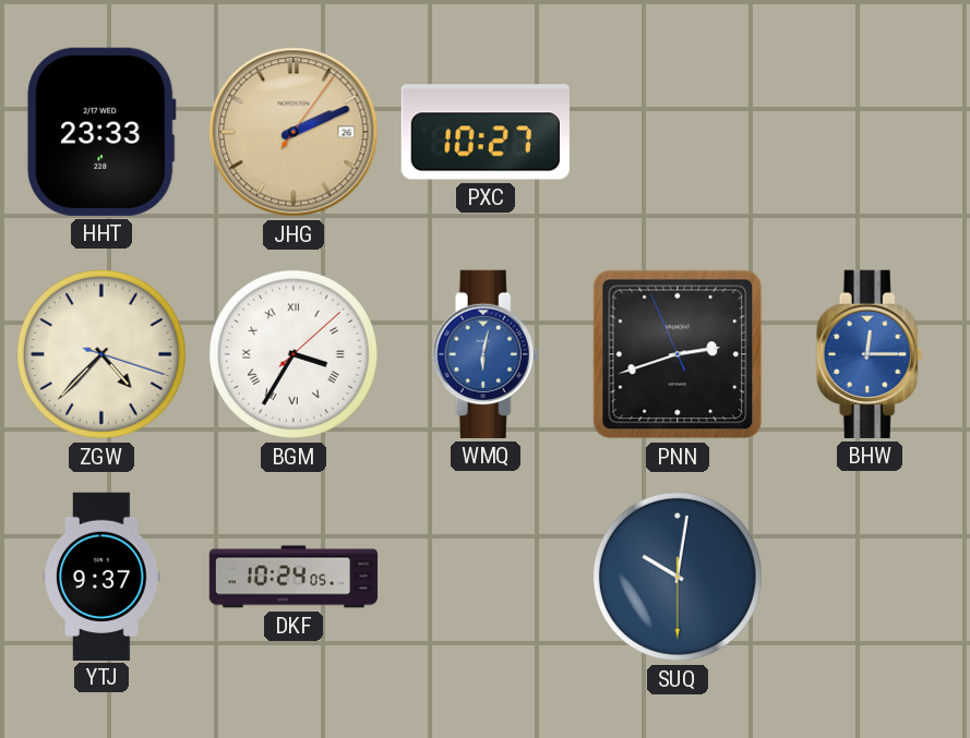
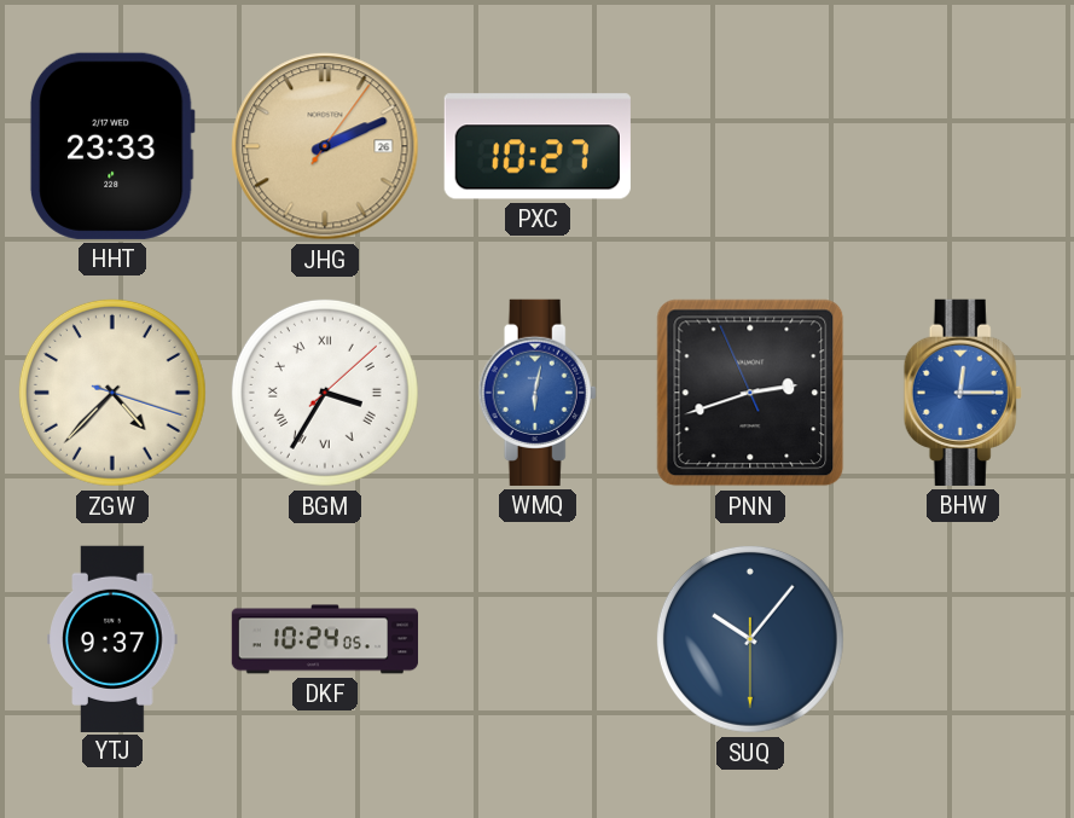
SUQ: 10:01 -> 10:06
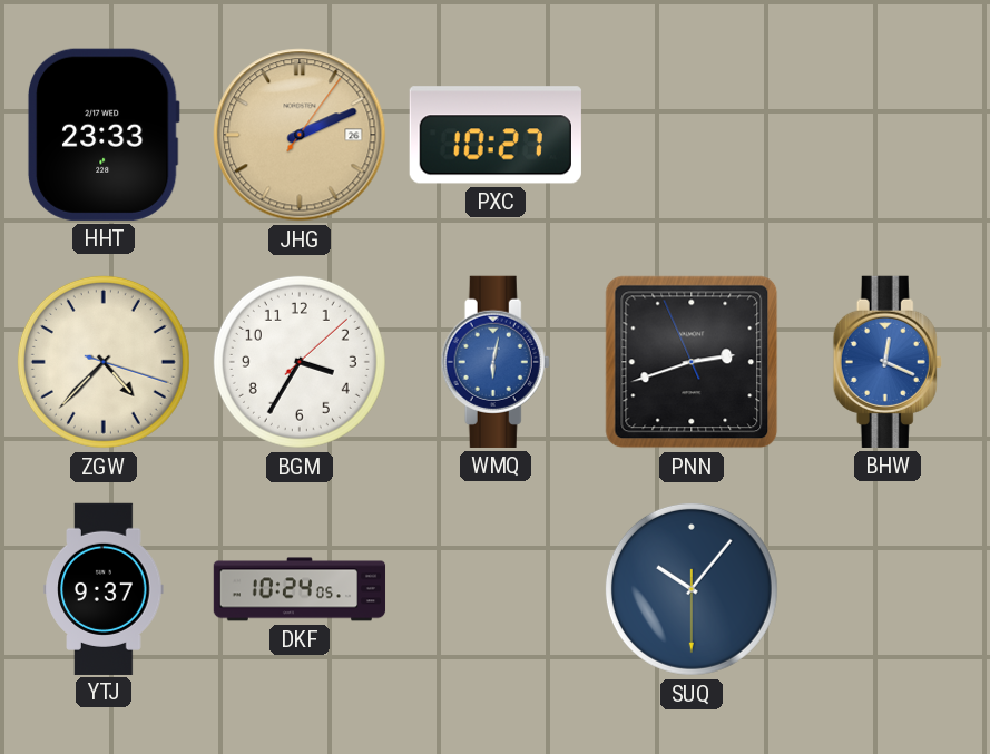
BGM numerals: Roman -> Arabic
BHW: 12:15 -> 12:19
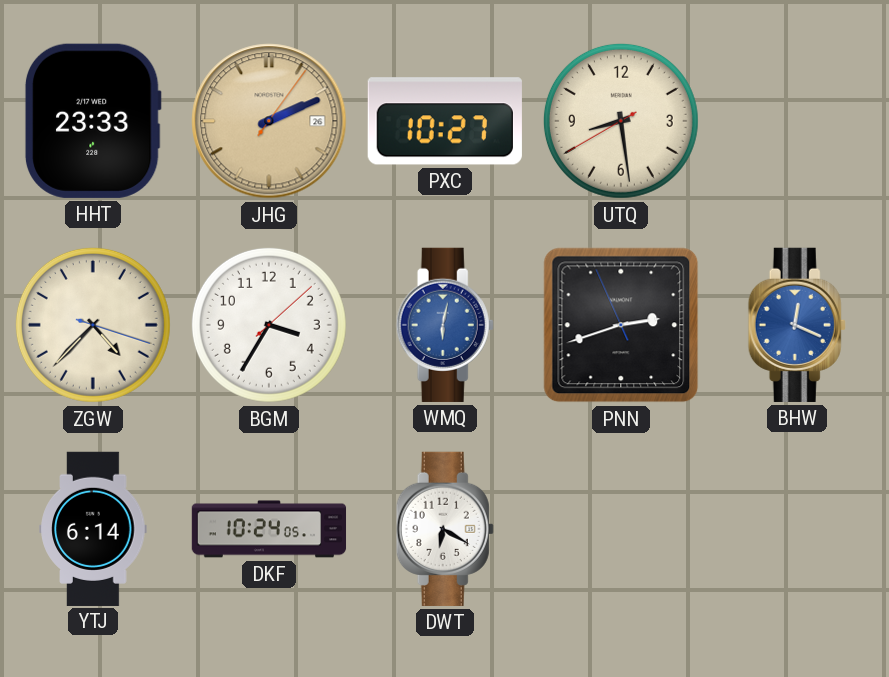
UTQ: none -> 8:28
YTJ: 9:37 -> 6:14
DWT: none -> 6:20
SUQ: 10:06 -> none
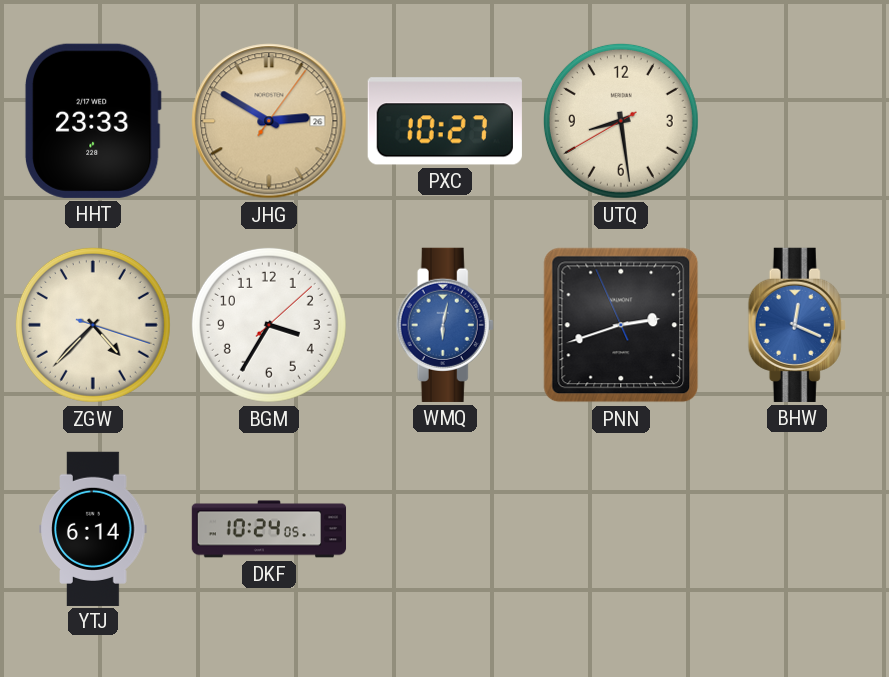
JHG: 2:11 -> 2:50
DWT: 6:20 -> none
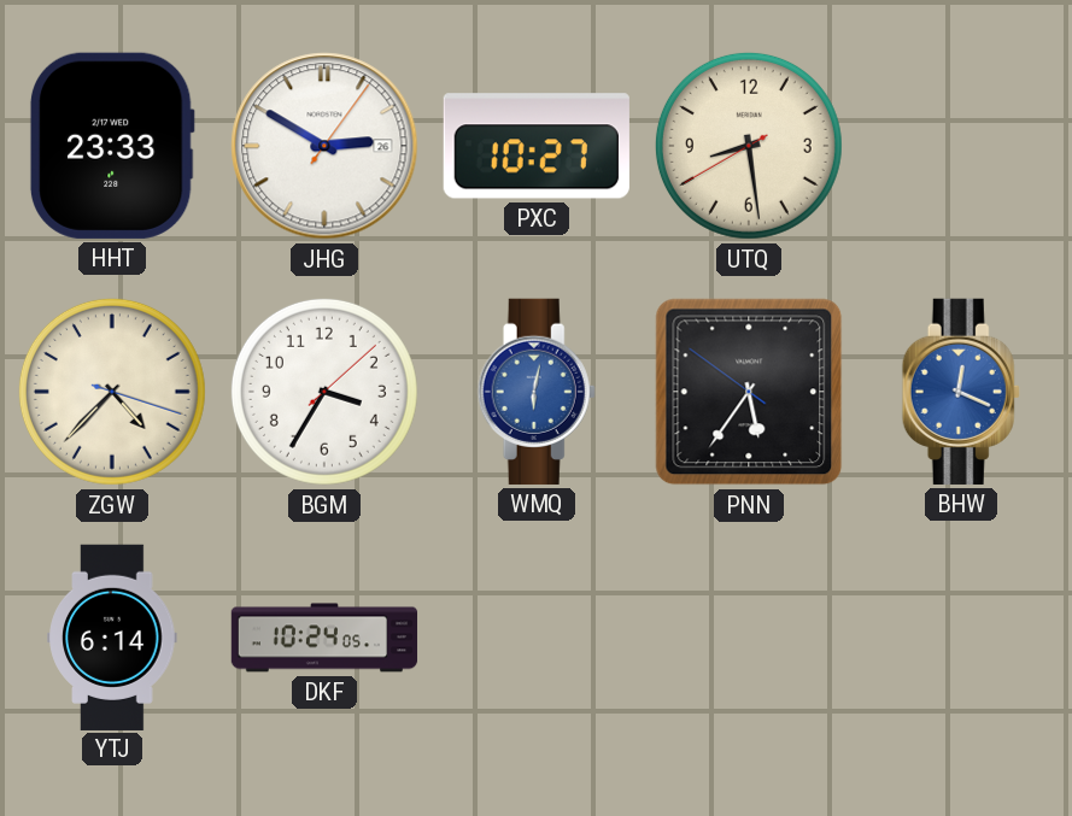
JHG dial: champagne -> white
PNN: 2:41 -> 5:35
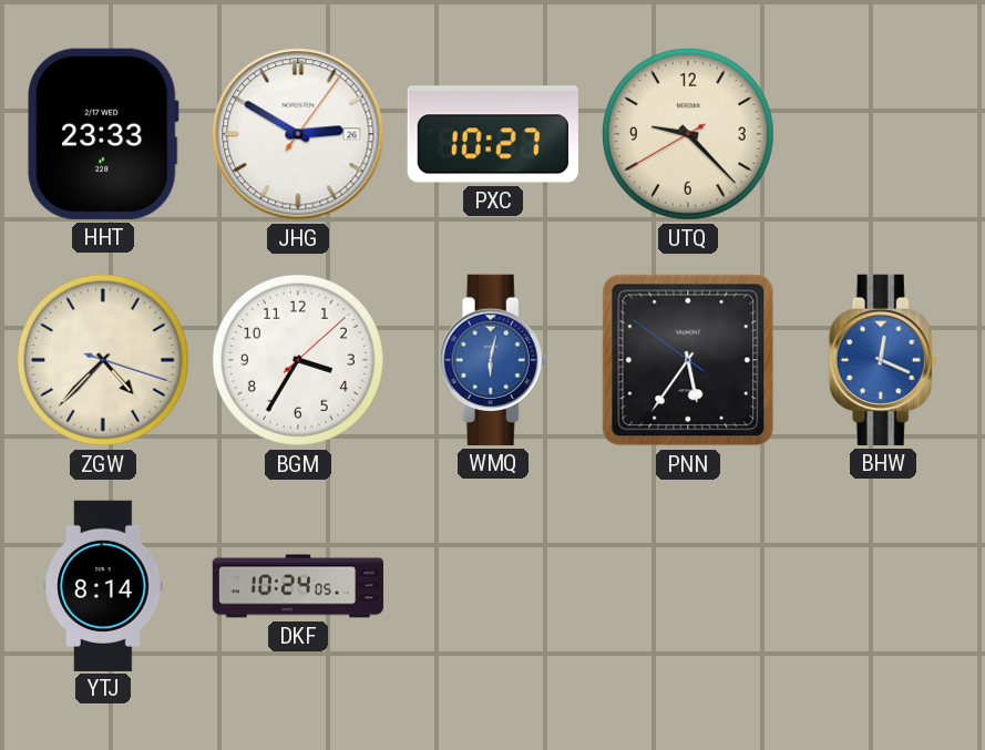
UTQ: 8:28 -> 9:22
YTJ: 6:14 -> 8:14
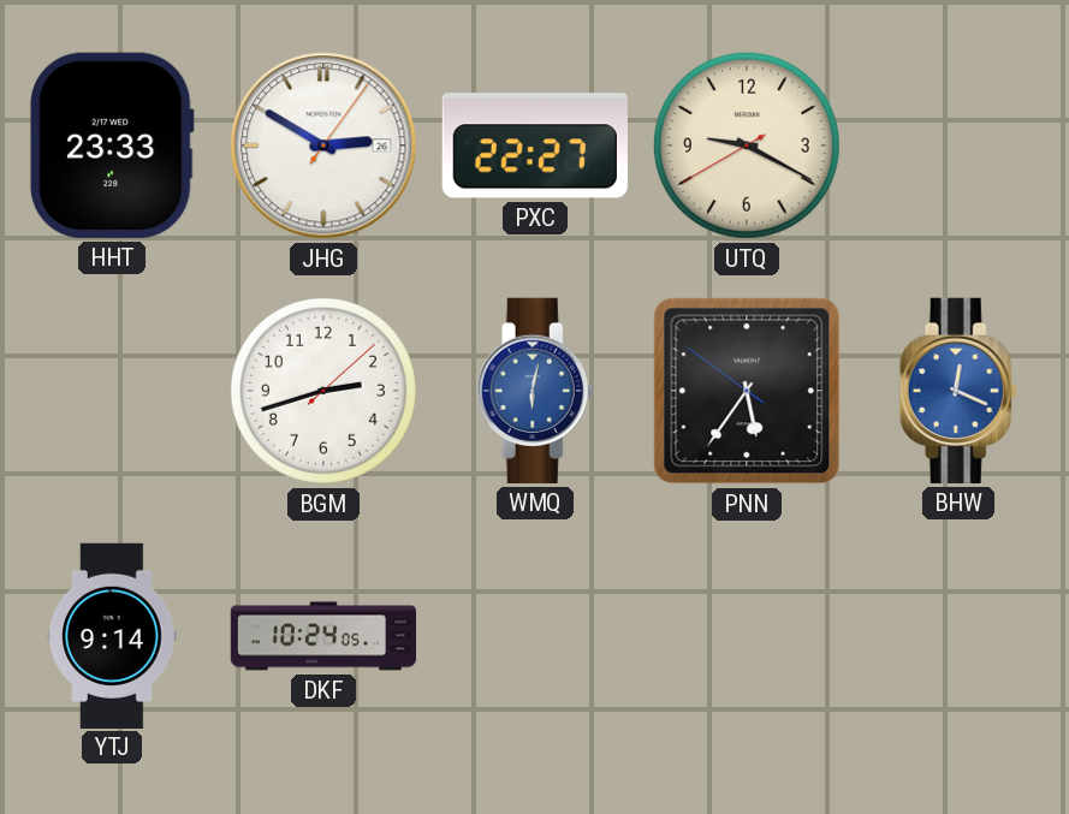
PXC: 10:27 -> 22:27
UTQ: 9:22 -> 9:19
ZGW: 4:37 -> none
BGM: 3:35 -> 2:42
YTJ: 8:14 -> 9:14
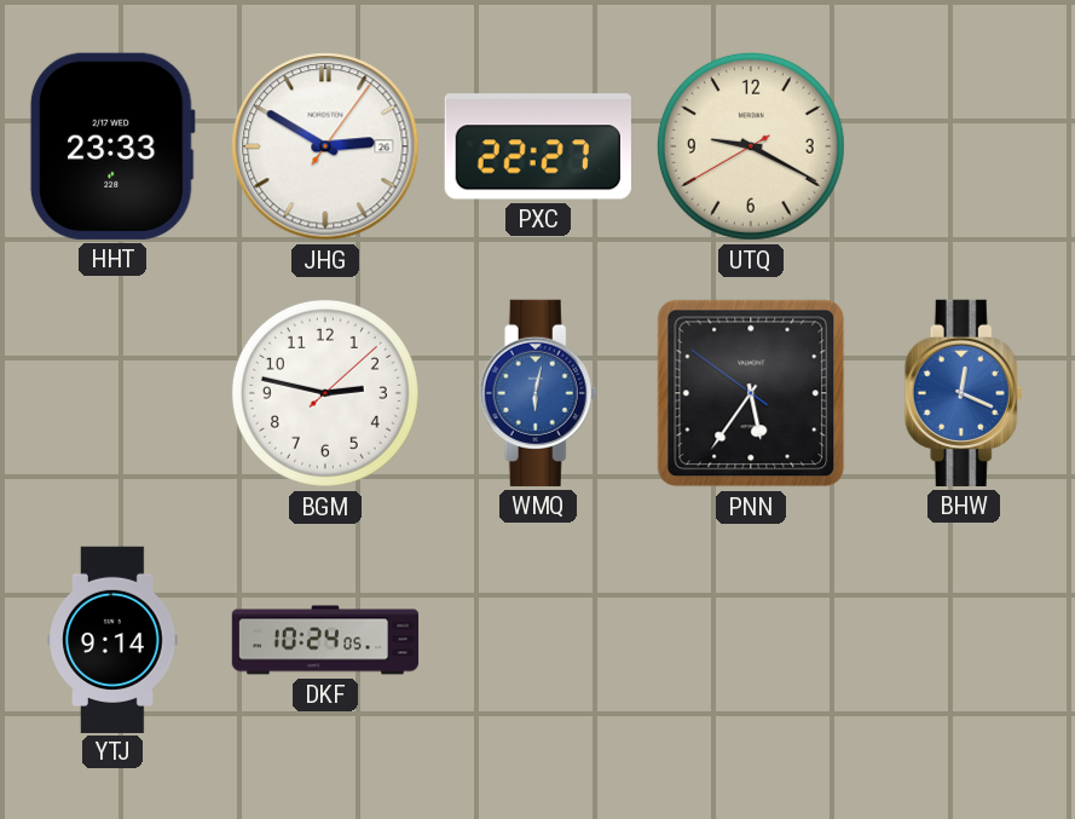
BGM: 2:42 -> 2:47
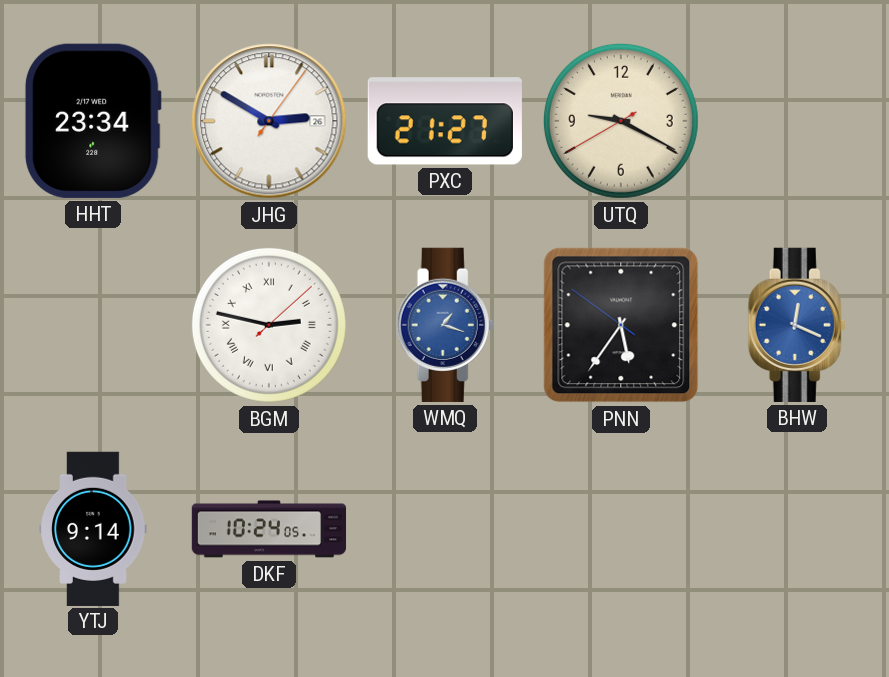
HHT: 23:33 -> 23:34
PXC: 22:27 -> 21:27
BGM numerals: Arabic -> Roman
WMQ: 6:02 -> 1:18
